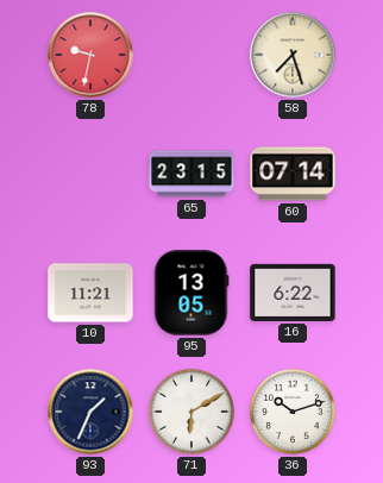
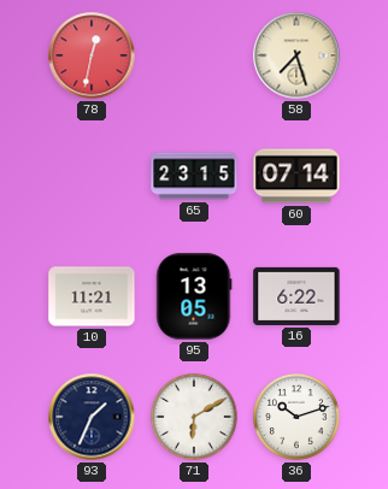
78: 9:32 -> 12:32
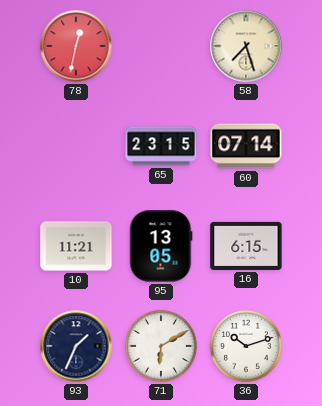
16: 6:22 -> 6:15
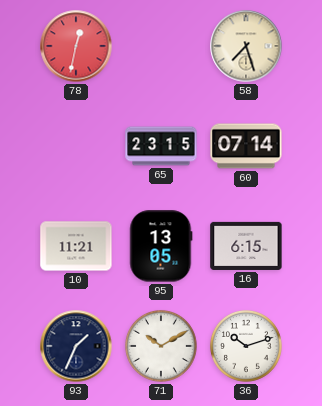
71: 6:10 -> 10:10
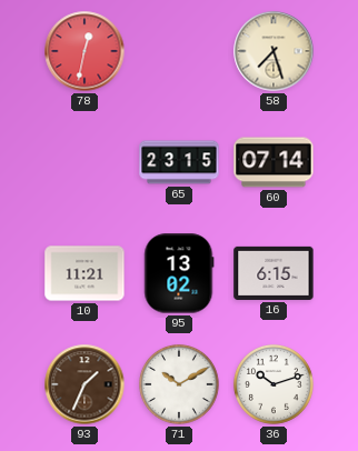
95: 13:05 -> 13:02
93 dial: navy -> brown
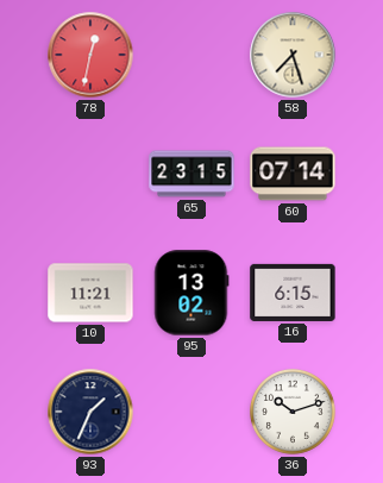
93 dial: brown -> navy
71: 10:10 -> none
